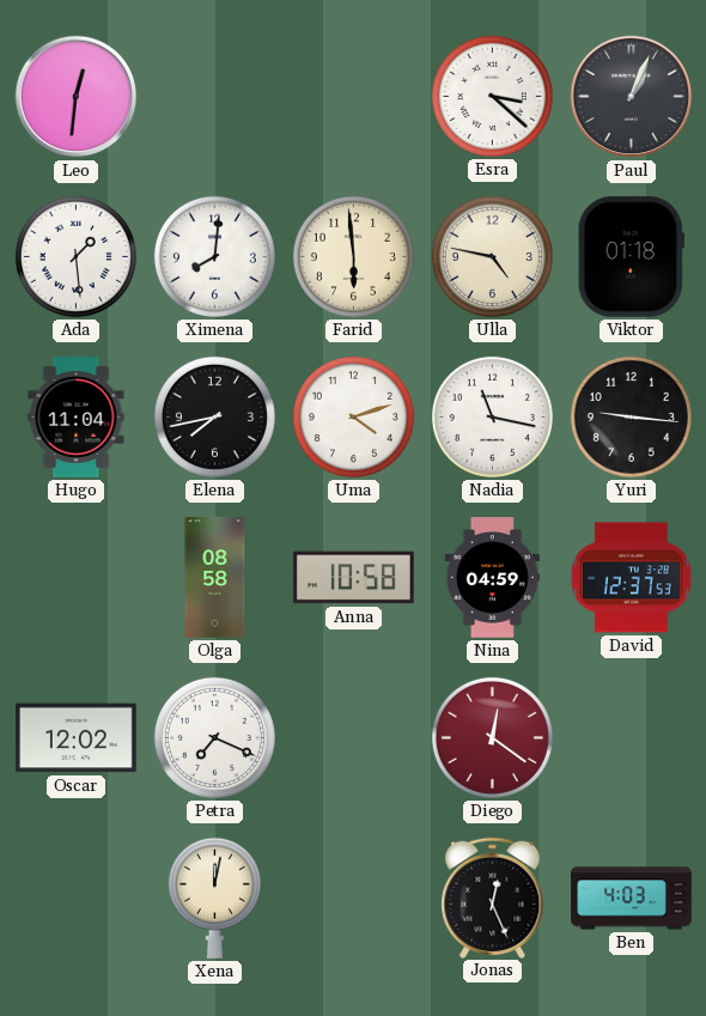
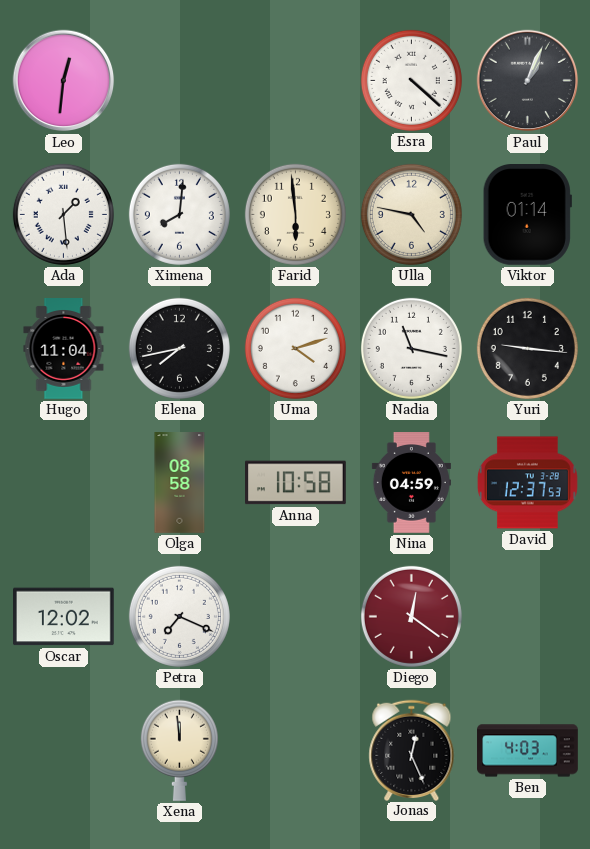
Esra: 3:22 -> 4:22
Viktor: 01:18 -> 01:14
Xena: 12:02 -> 11:59
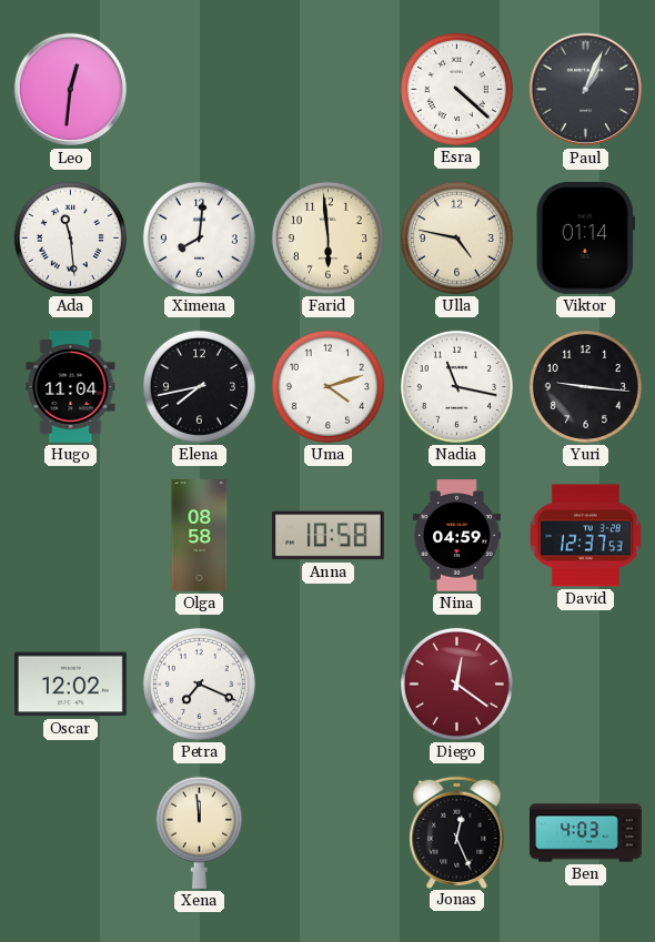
Ada: 1:29 -> 11:29
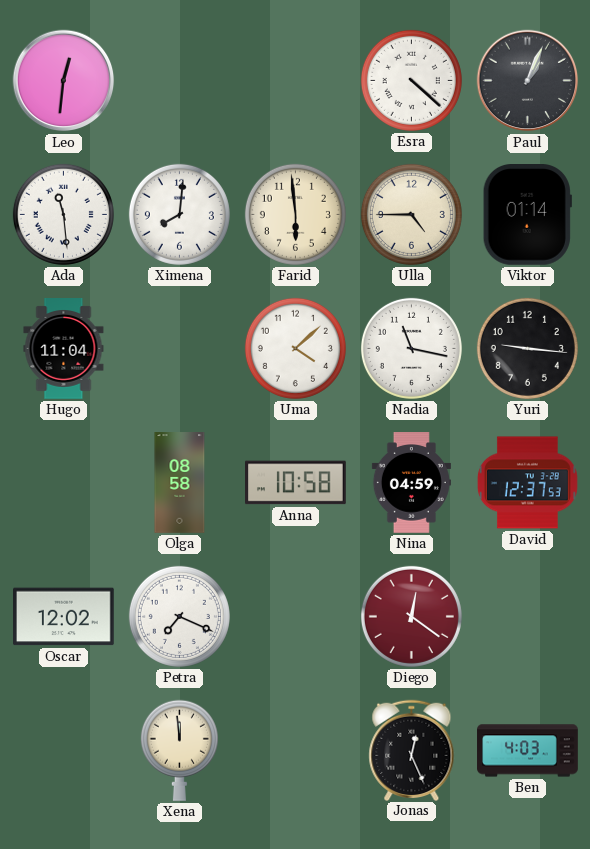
Ulla: 4:47 -> 4:45
Elena: 7:43 -> none
Uma: 4:12 -> 4:08
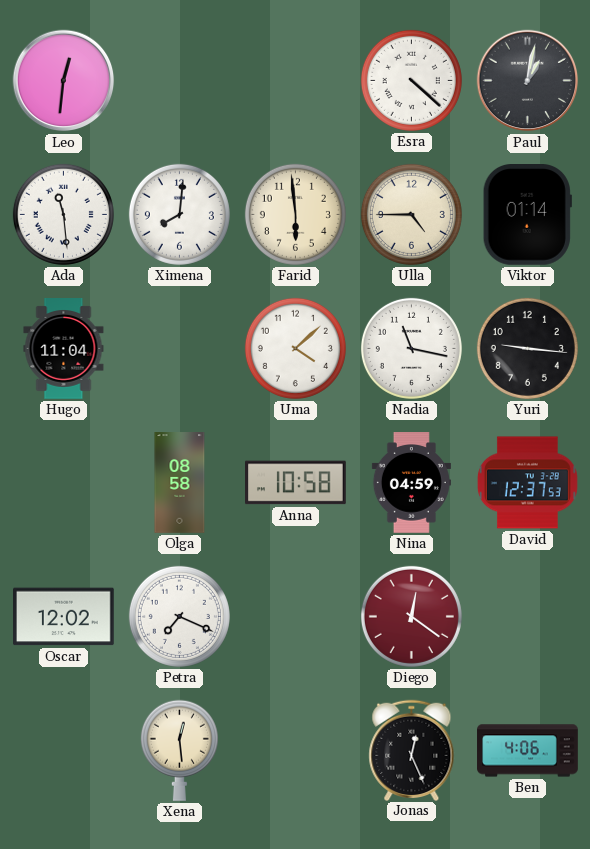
Paul: 1:04 -> 1:02
Xena: 11:59 -> 12:29
Ben: 4:03 -> 4:06
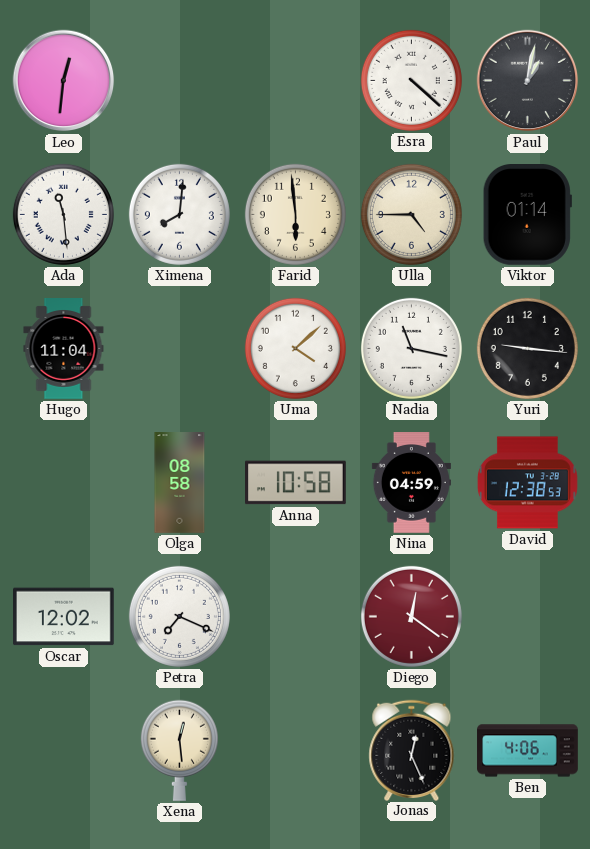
David: 12:37 -> 12:38
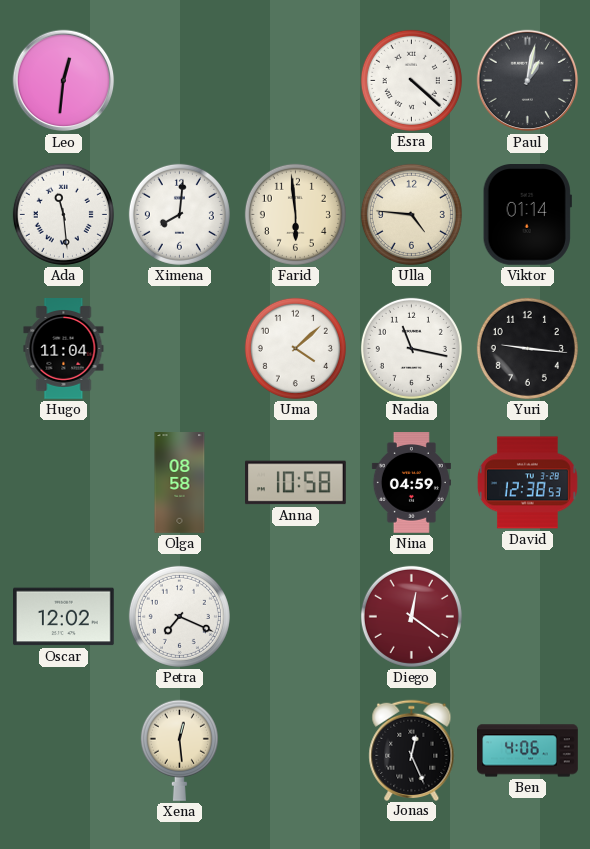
Ulla: 4:45 -> 4:46
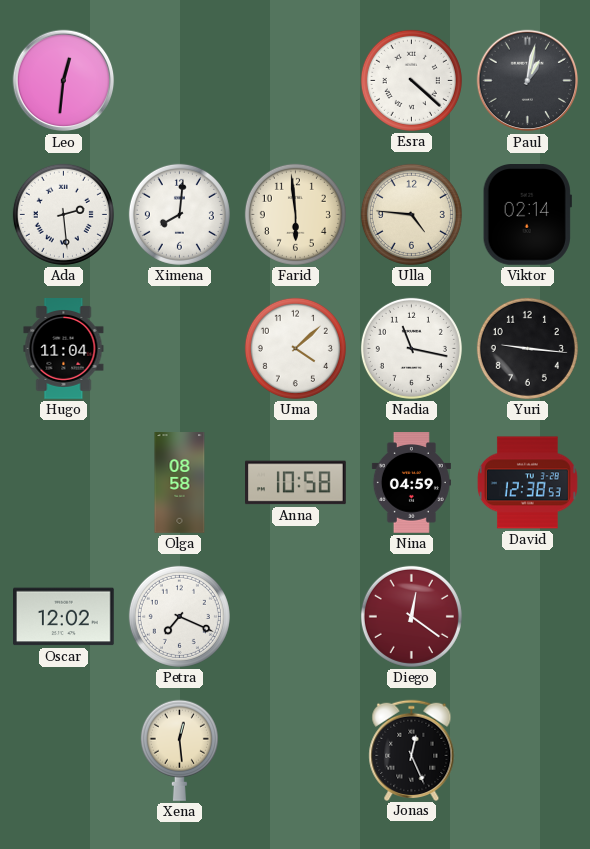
Ada: 11:29 -> 2:29
Viktor: 01:14 -> 02:14
Ben: 4:06 -> none
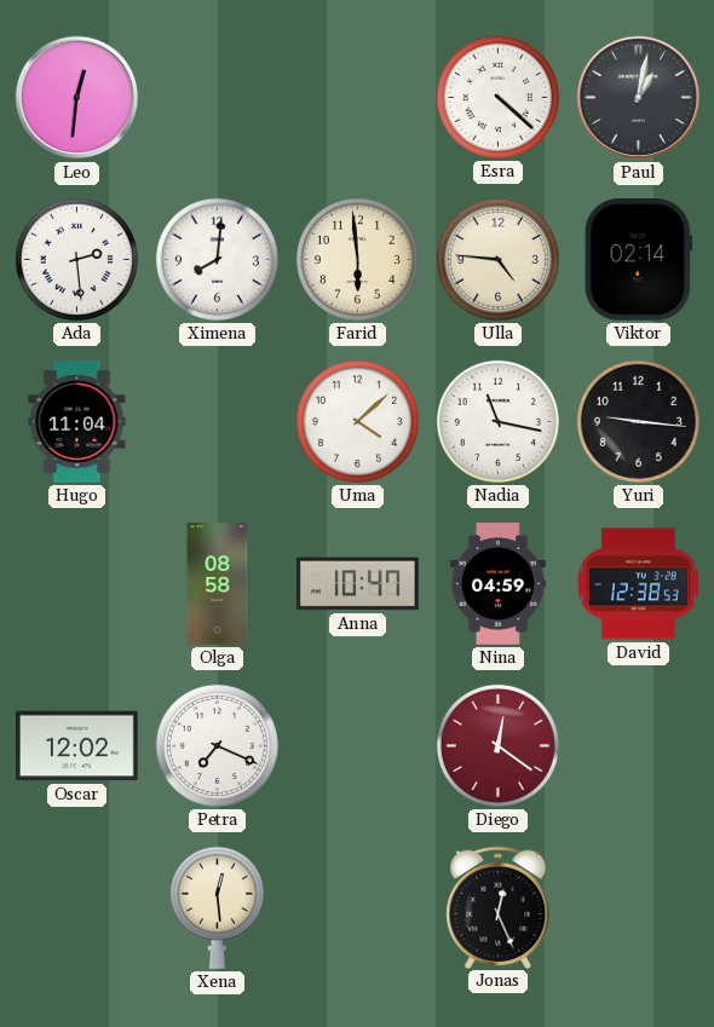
Anna: 10:58 -> 10:47
